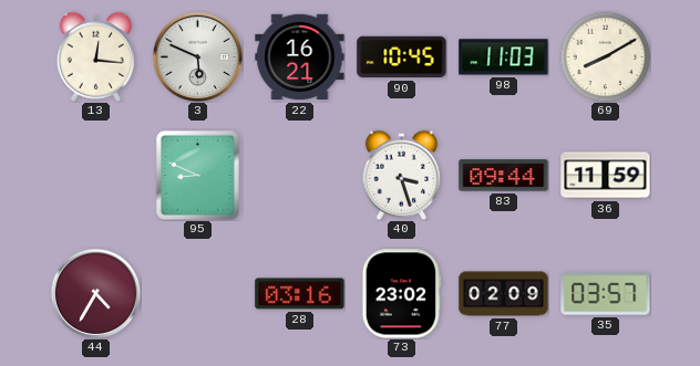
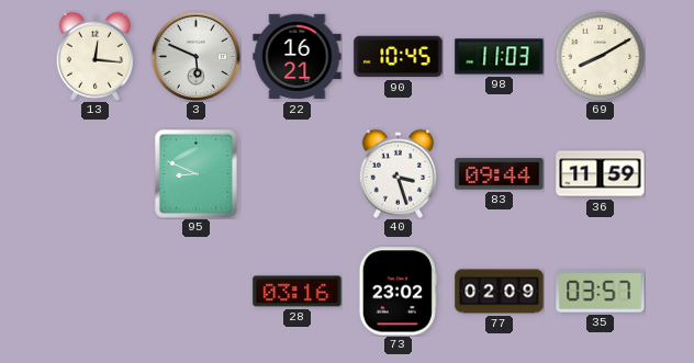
44: 4:35 -> none
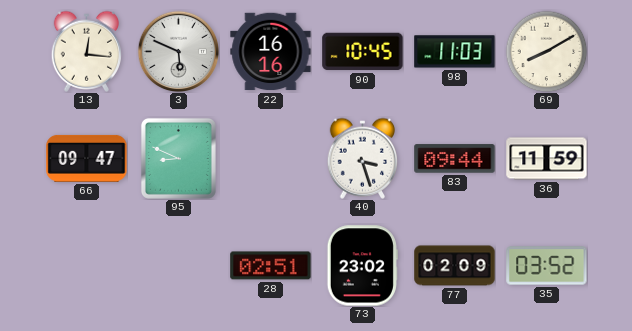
22: 16:21 -> 16:16
66: none -> 09:47
28: 03:16 -> 02:51
35: 03:57 -> 03:52
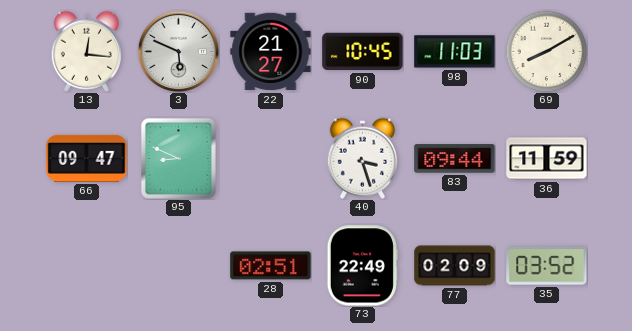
22: 16:16 -> 21:27
73: 23:02 -> 22:49
